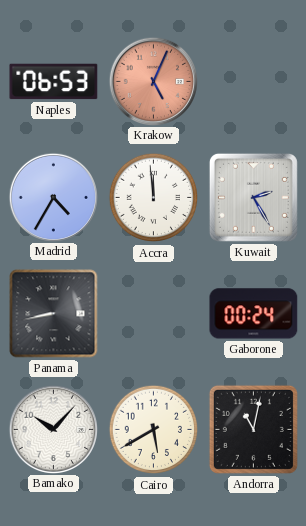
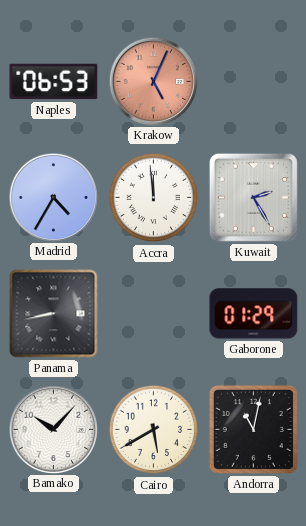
Gaborone: 00:24 -> 01:29
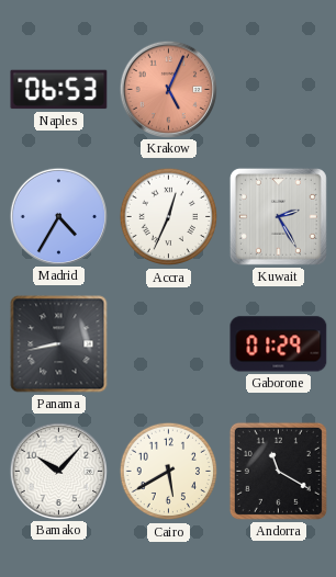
Accra: 11:59 -> 12:34
Andorra: 11:02 -> 11:20
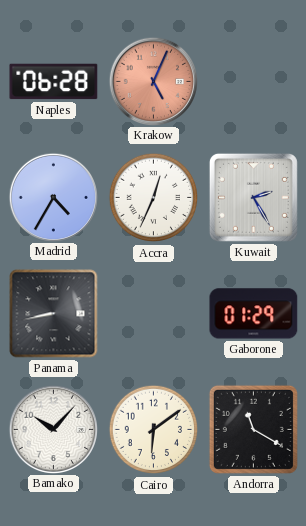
Naples: 06:53 -> 06:28
Cairo: 5:40 -> 6:09
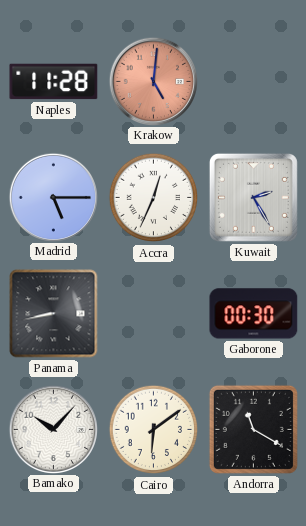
Naples: 06:28 -> 11:28
Krakow: 5:04 -> 5:01
Madrid: 4:35 -> 5:15
Gaborone: 01:29 -> 00:30
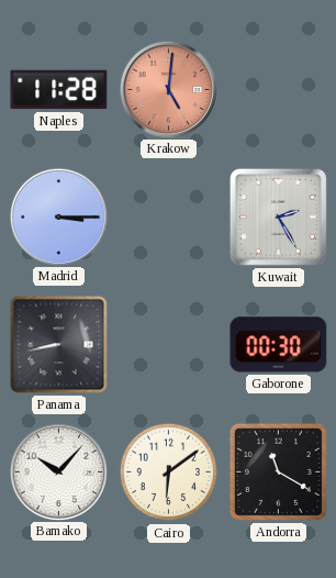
Madrid: 5:15 -> 3:15
Accra: 12:34 -> none
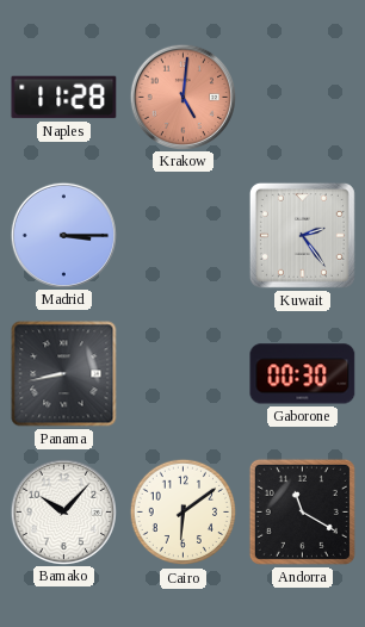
Kuwait: 2:25 -> 2:24
